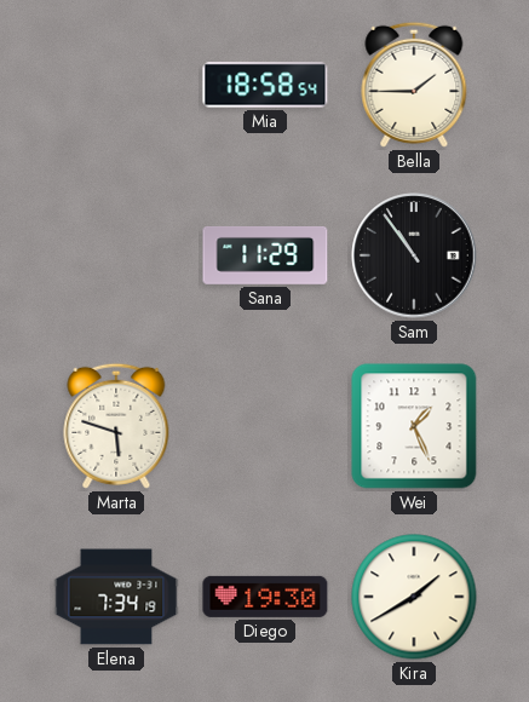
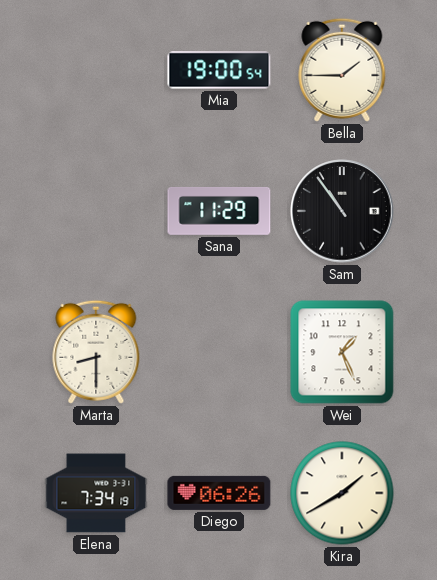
Mia: 18:58 -> 19:00
Marta: 5:48 -> 8:30
Diego: 19:30 -> 06:26
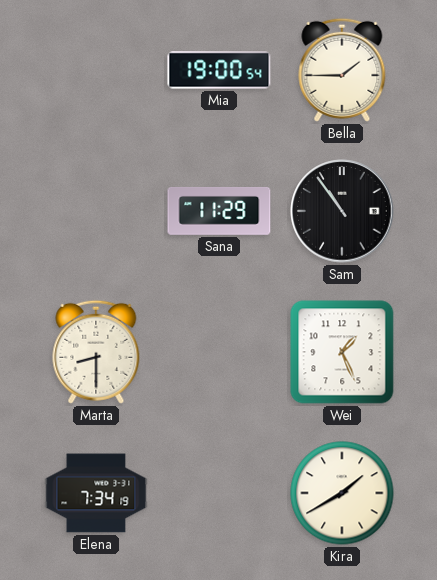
Diego: 06:26 -> none
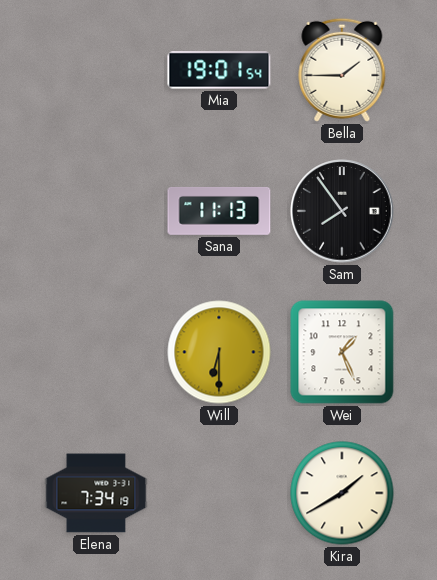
Mia: 19:00 -> 19:01
Sana: 11:29 -> 11:13
Sam: 10:54 -> 7:54
Marta: 8:30 -> none
Will: none -> 6:30
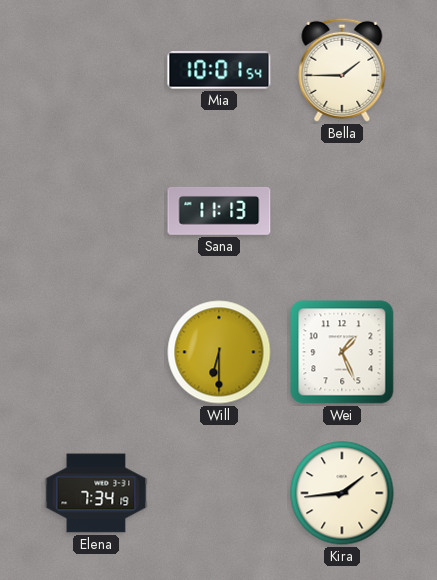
Mia: 19:01 -> 10:01
Sam: 7:54 -> none
Kira: 1:40 -> 1:44
